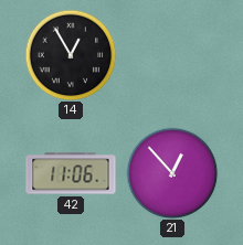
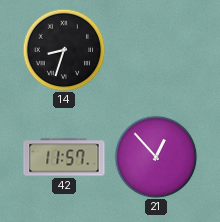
14: 12:55 -> 8:33
42: 11:06 -> 11:57
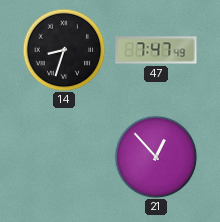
47: none -> 7:47
42: 11:57 -> none
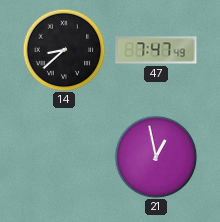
14: 8:33 -> 8:38
21: 12:53 -> 12:58
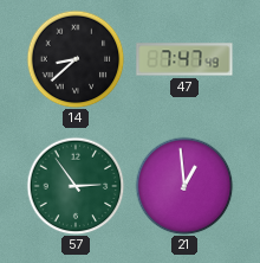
57: none -> 2:54
21: 12:58 -> 12:59
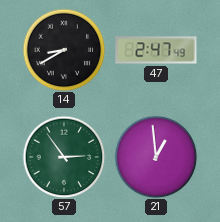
14: 8:38 -> 8:40
47: 7:47 -> 2:47
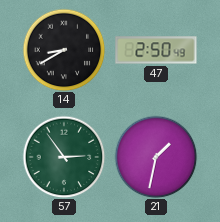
47: 2:47 -> 2:50
21: 12:59 -> 1:32
